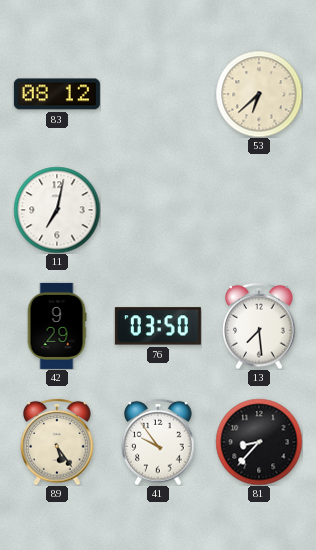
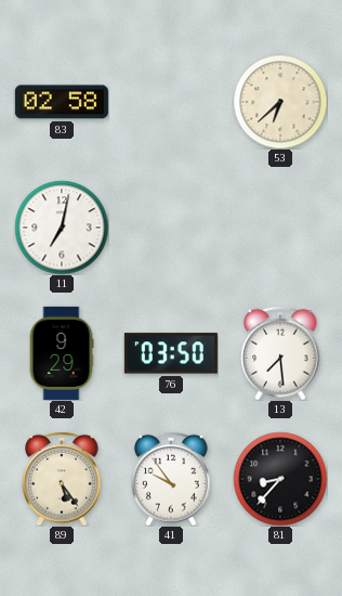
83: 08:12 -> 02:58
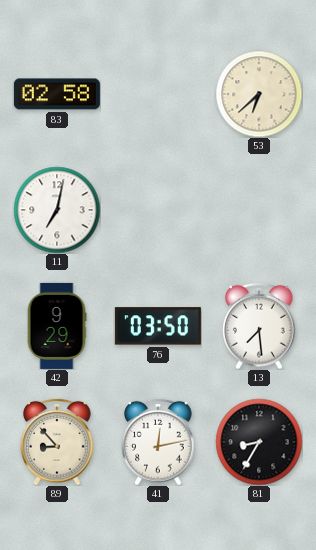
89: 5:24 -> 8:53
41: 9:54 -> 12:13
81: 8:37 -> 8:35
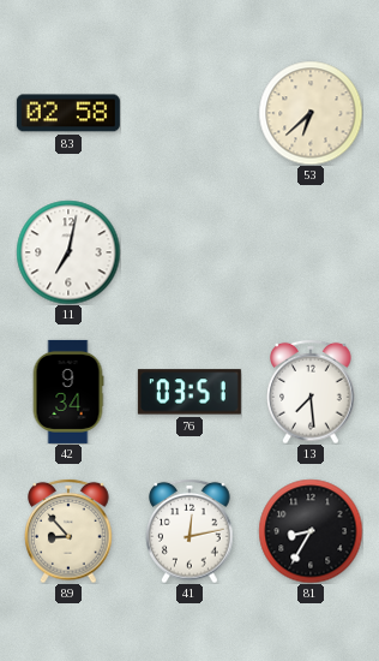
42: 9:29 -> 9:34
76: 03:50 -> 03:51
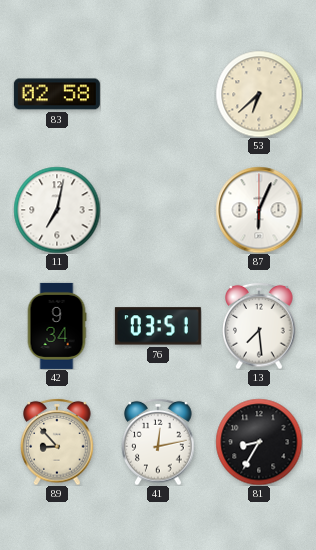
87: none -> 6:04
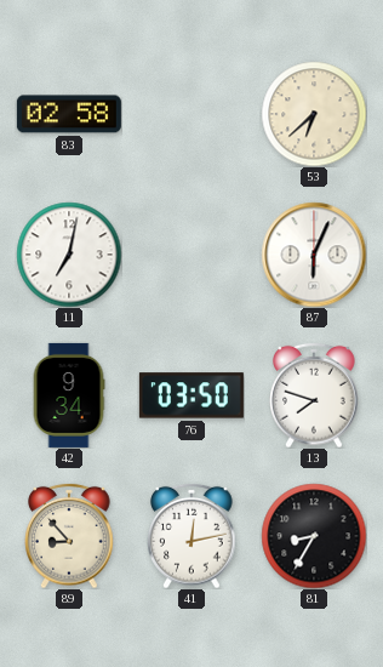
76: 03:51 -> 03:50
13: 7:29 -> 7:48
